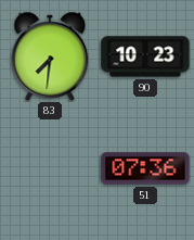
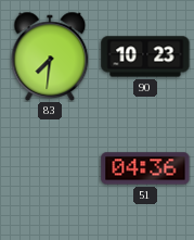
51: 07:36 -> 04:36
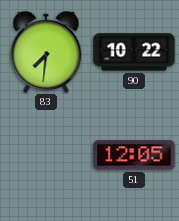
90: 10:23 -> 10:22
51: 04:36 -> 12:05
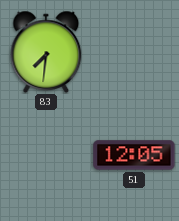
90: 10:22 -> none
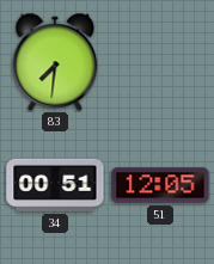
34: none -> 00:51
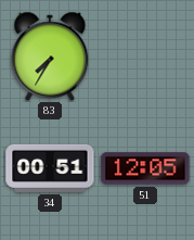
83: 7:31 -> 7:35
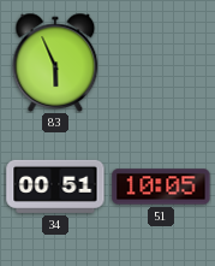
83: 7:35 -> 5:56
51: 12:05 -> 10:05
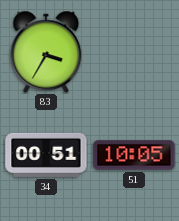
83: 5:56 -> 3:35
